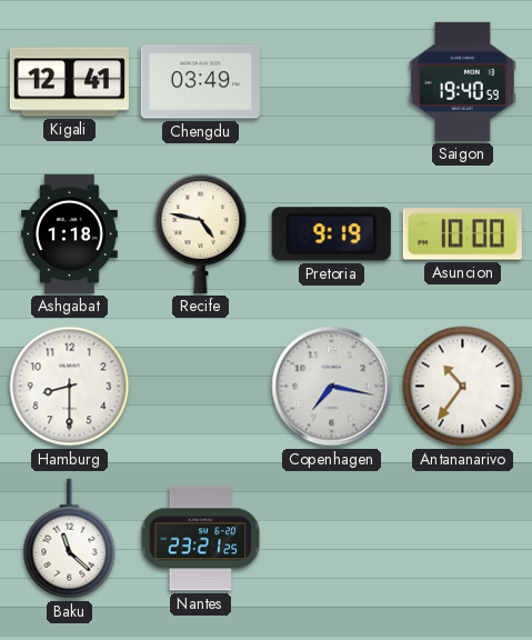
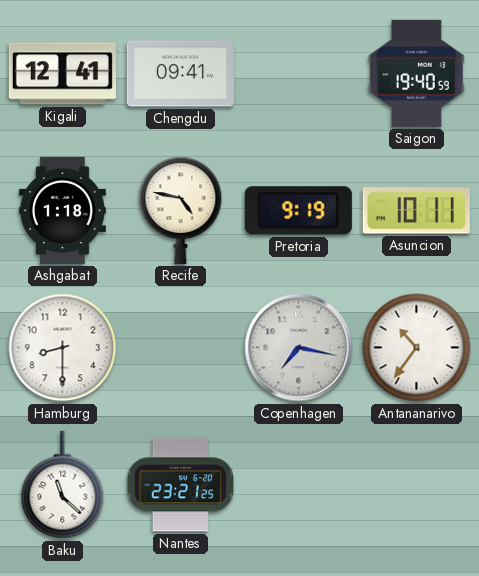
Chengdu: 03:49 -> 09:41
Asuncion: 10:00 -> 10:11
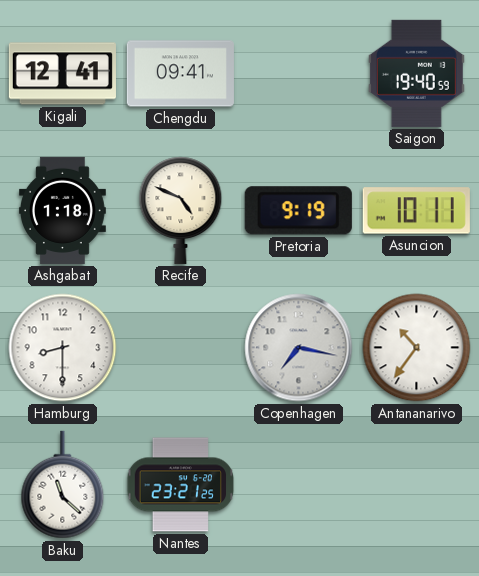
Recife: 4:47 -> 4:49
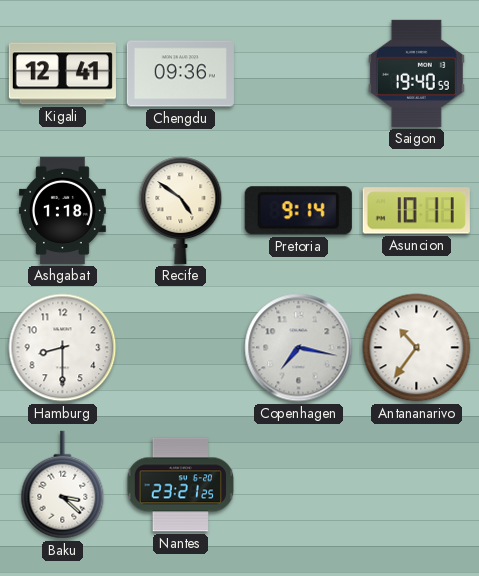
Chengdu: 09:41 -> 09:36
Recife: 4:49 -> 4:51
Pretoria: 9:19 -> 9:14
Baku: 11:22 -> 3:22
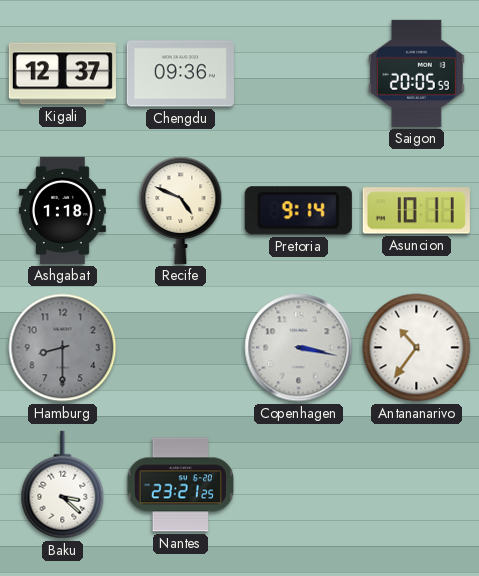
Kigali: 12:41 -> 12:37
Saigon: 19:40 -> 20:05
Recife: 4:51 -> 4:49
Hamburg dial: white -> grey
Copenhagen: 7:17 -> 3:17
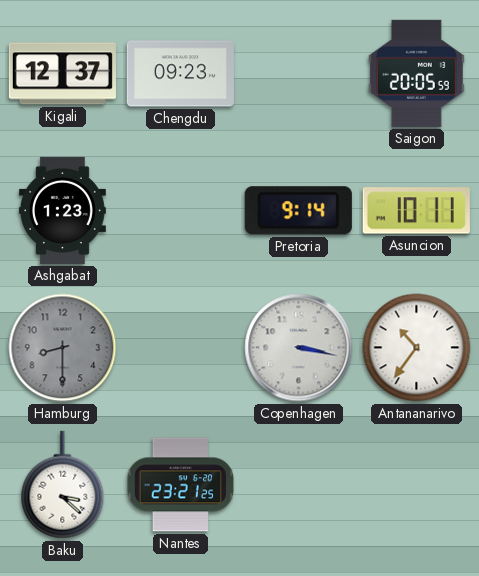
Chengdu: 09:36 -> 09:23
Ashgabat: 1:18 -> 1:23
Recife: 4:49 -> none
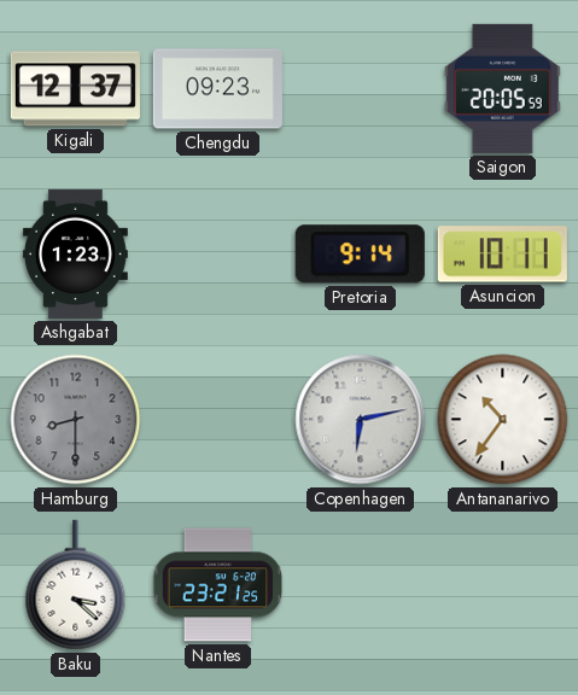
Copenhagen: 3:17 -> 6:13
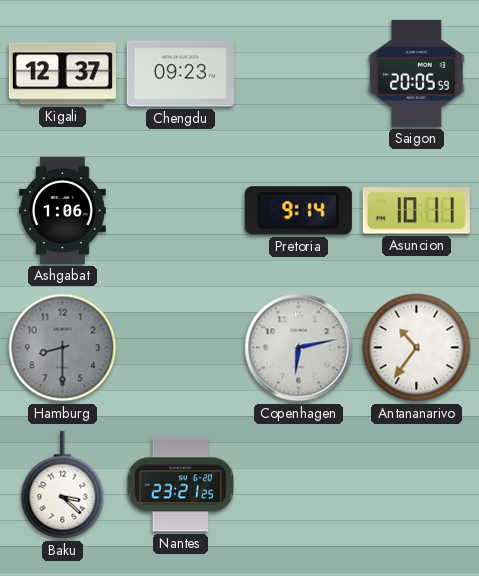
Ashgabat: 1:23 -> 1:06
